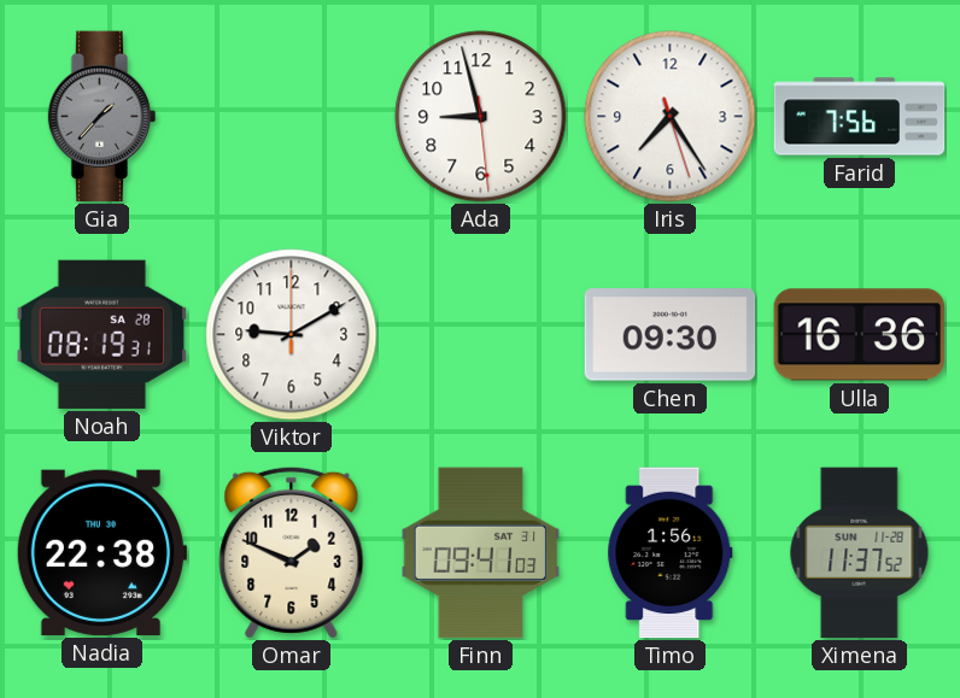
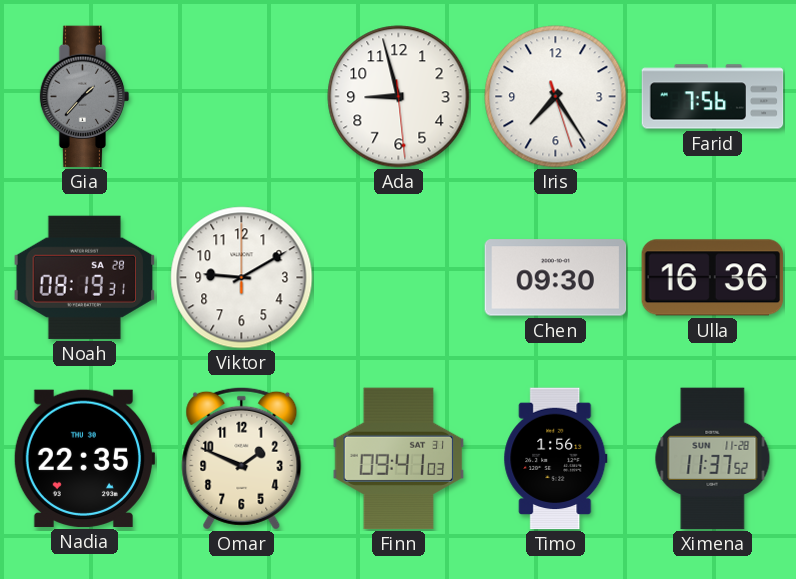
Nadia: 22:38 -> 22:35
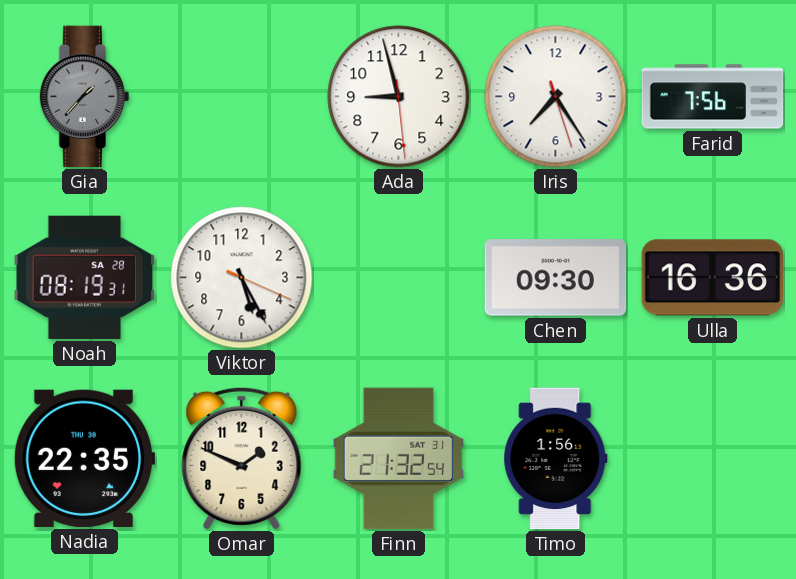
Viktor: 9:10 -> 5:25
Finn: 09:41 -> 21:32
Ximena: 11:37 -> none
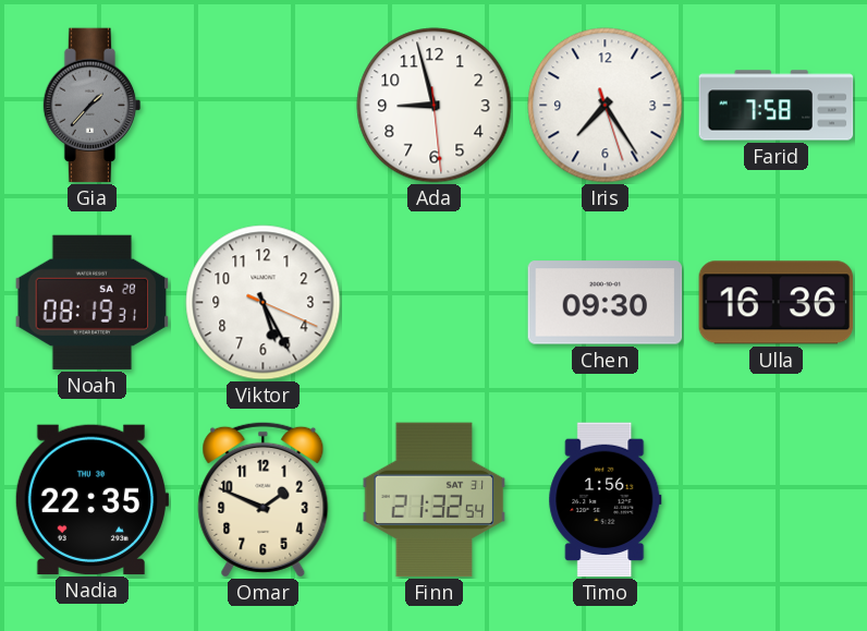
Farid: 7:56 -> 7:58
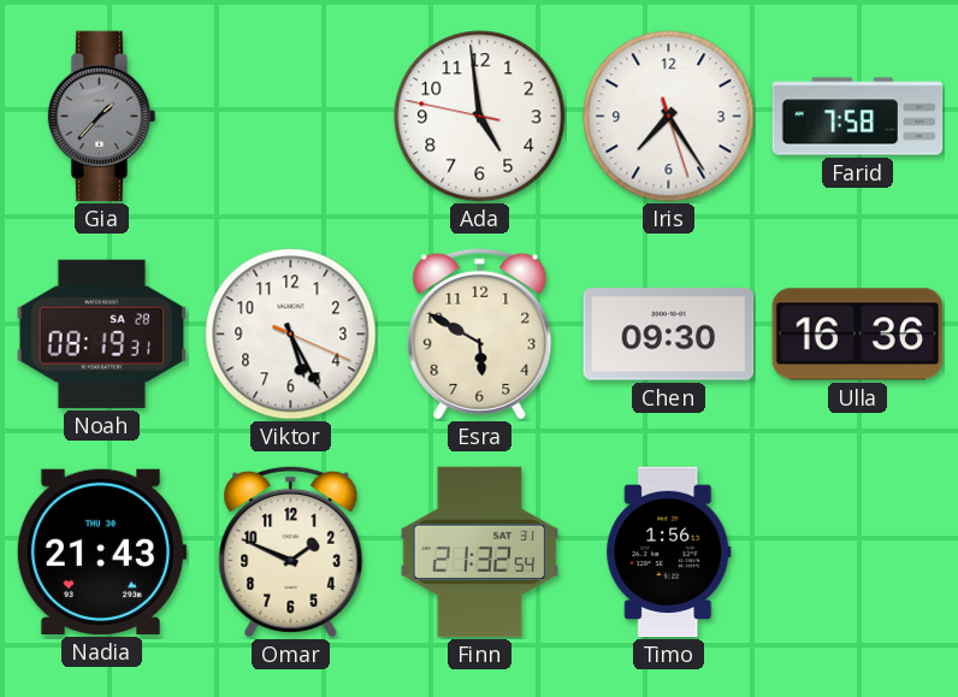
Ada: 8:57 -> 4:58
Esra: none -> 5:50
Nadia: 22:35 -> 21:43
